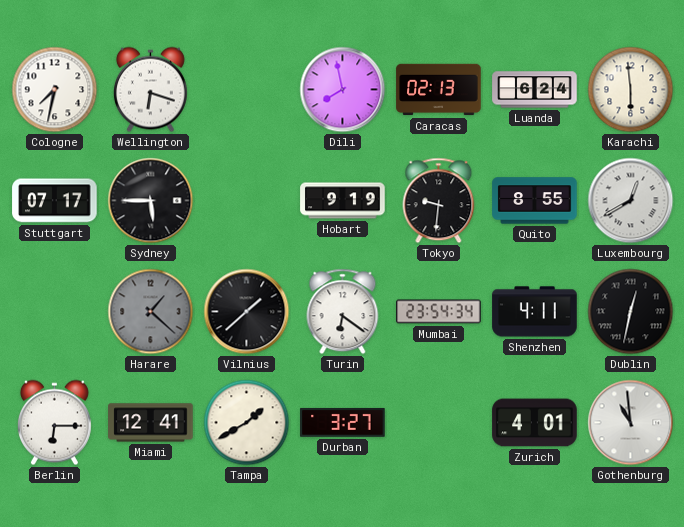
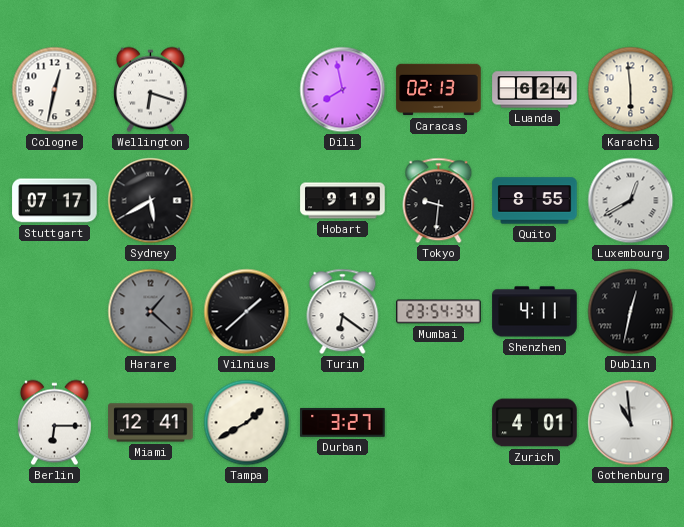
Cologne: 7:32 -> 12:32
Sydney: 5:45 -> 5:40
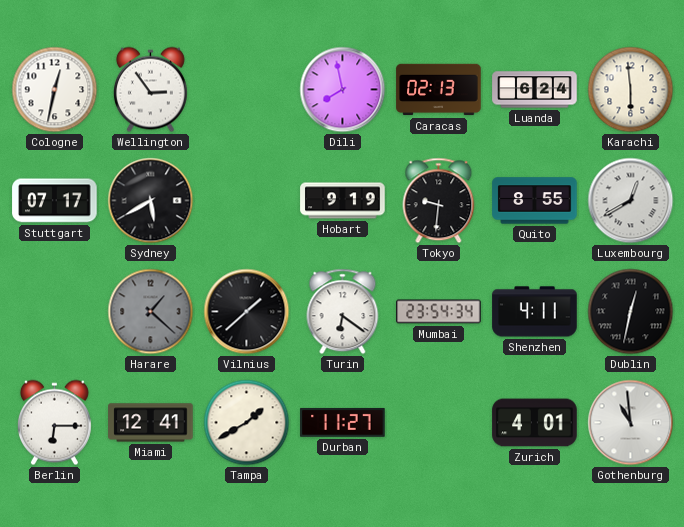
Wellington: 6:18 -> 2:54
Durban: 3:27 -> 11:27
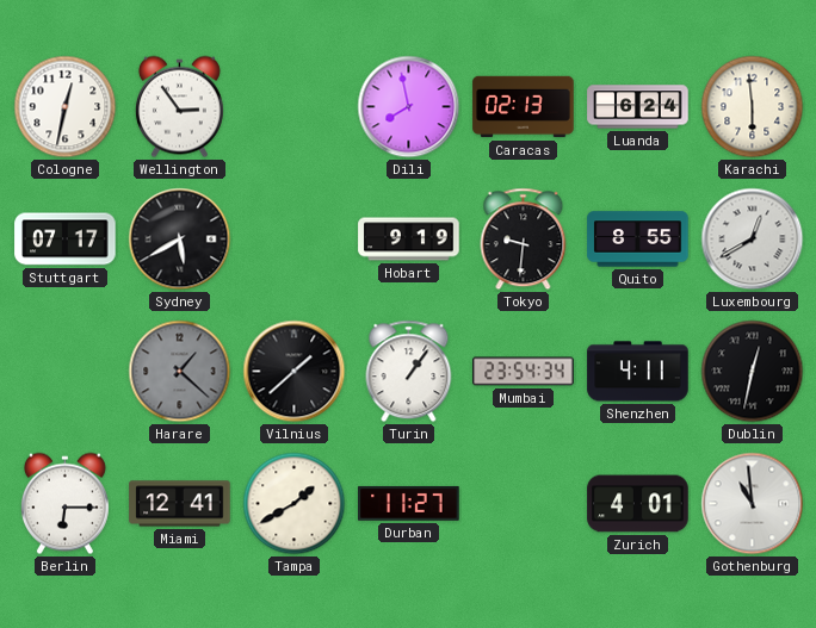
Turin: 6:21 -> 1:06
